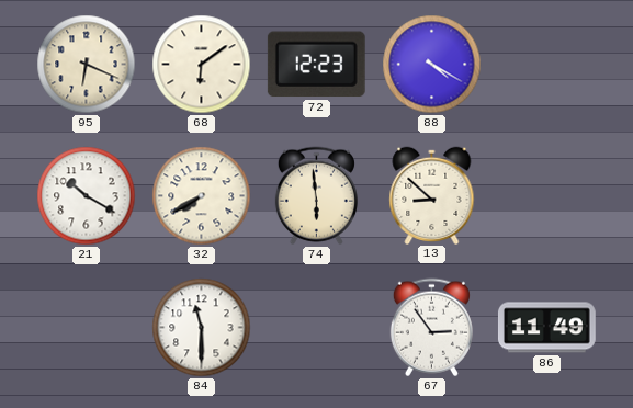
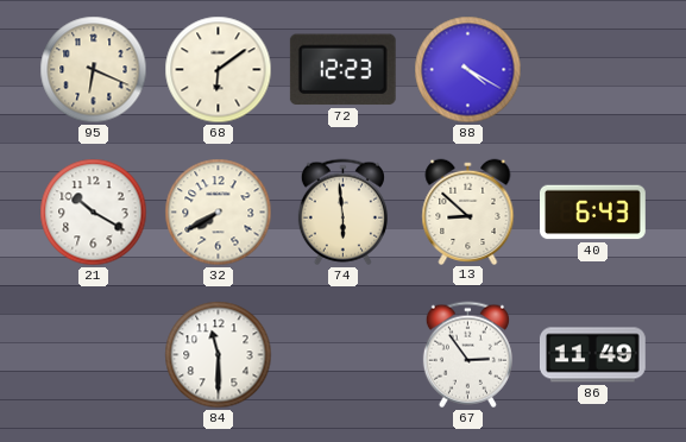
40: none -> 6:43
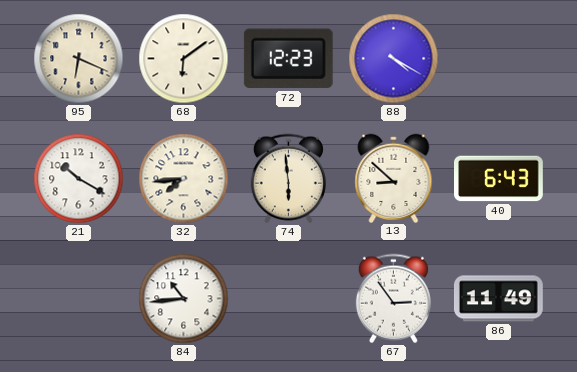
32: 7:40 -> 7:44
84: 11:30 -> 10:44
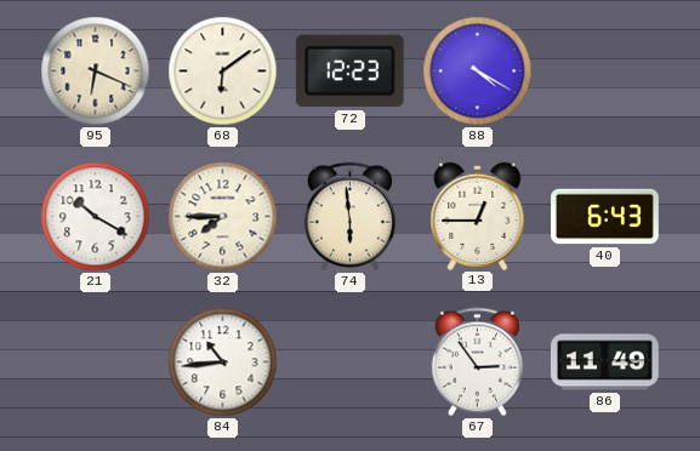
32: 7:44 -> 7:45
13: 8:52 -> 12:45
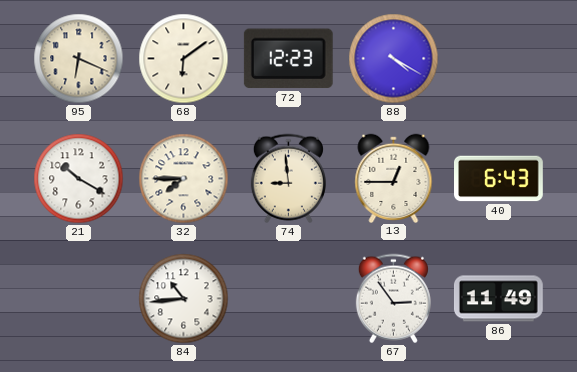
74: 5:59 -> 8:59
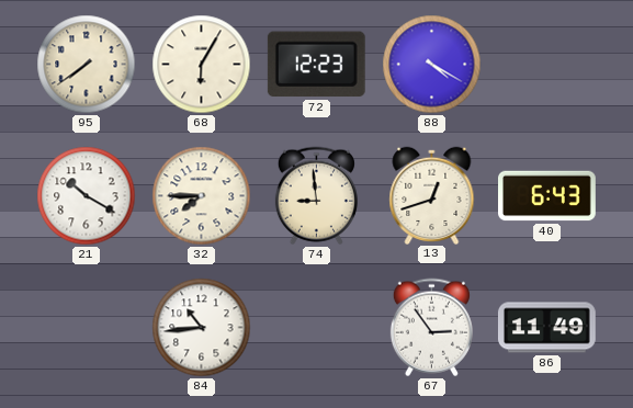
95: 6:19 -> 7:39
68: 6:09 -> 6:05
13: 12:45 -> 12:42
